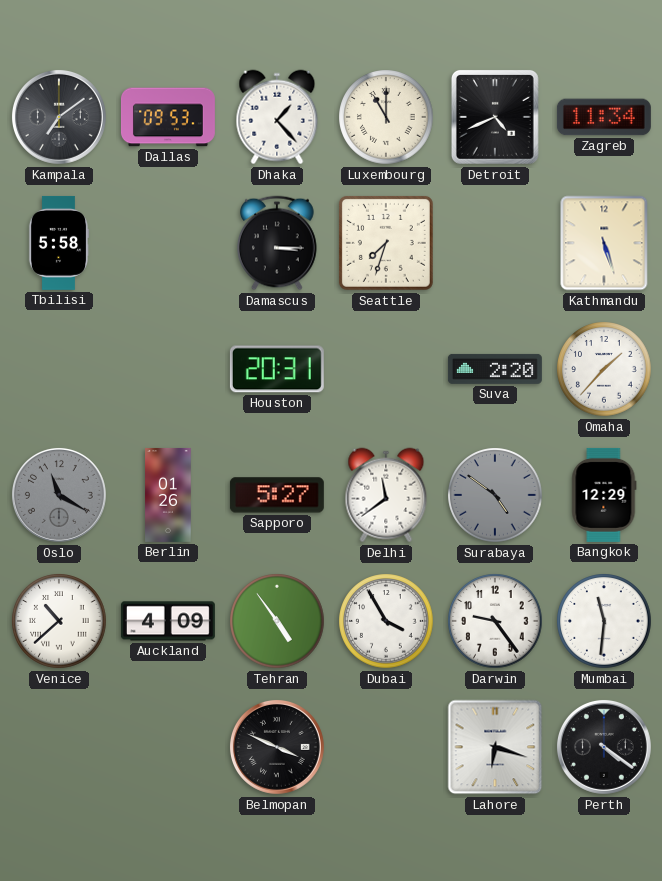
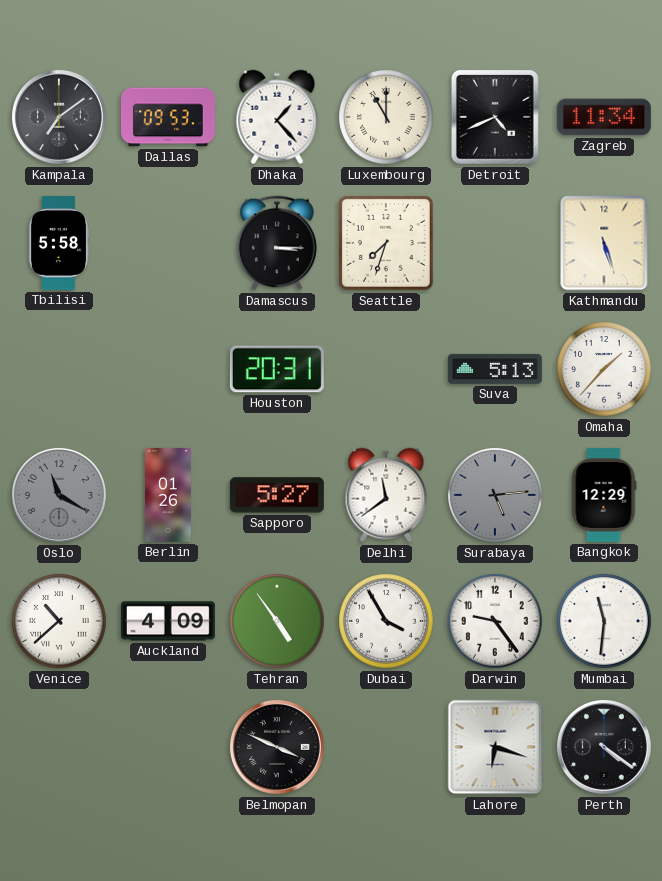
Suva: 2:20 -> 5:13
Surabaya: 4:51 -> 5:14
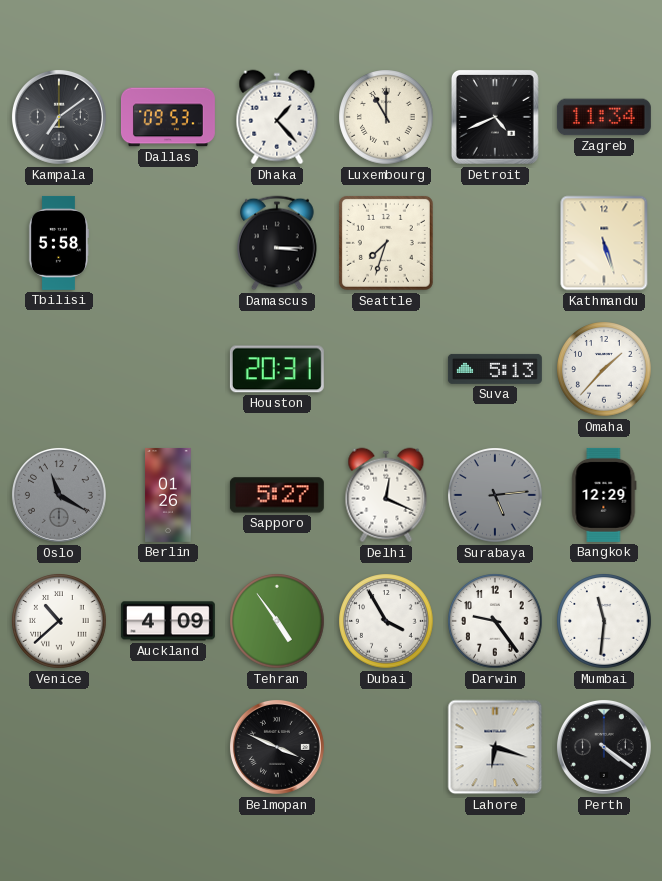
Delhi: 11:39 -> 12:19
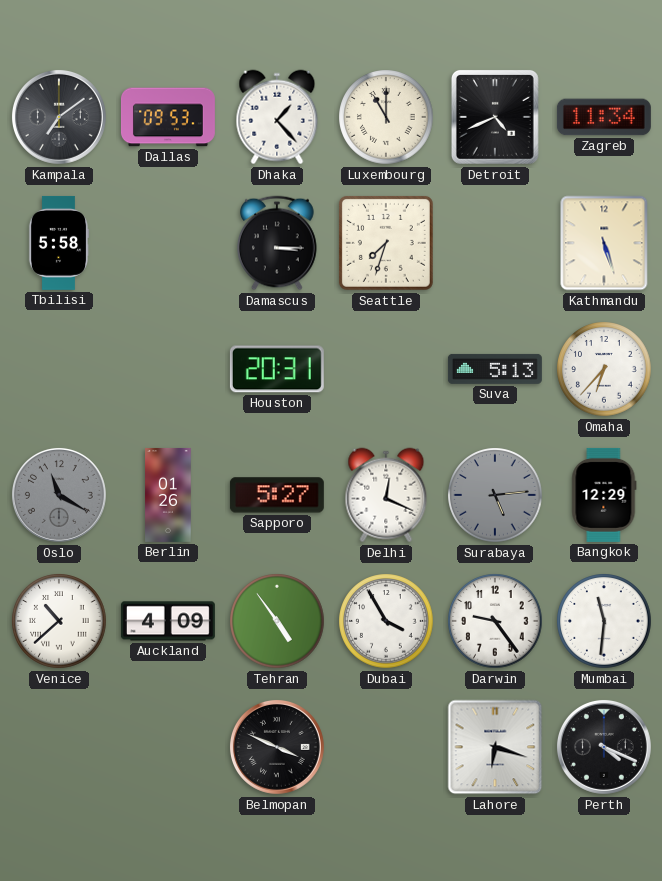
Omaha: 1:37 -> 6:37
Perth: 4:21 -> 4:19
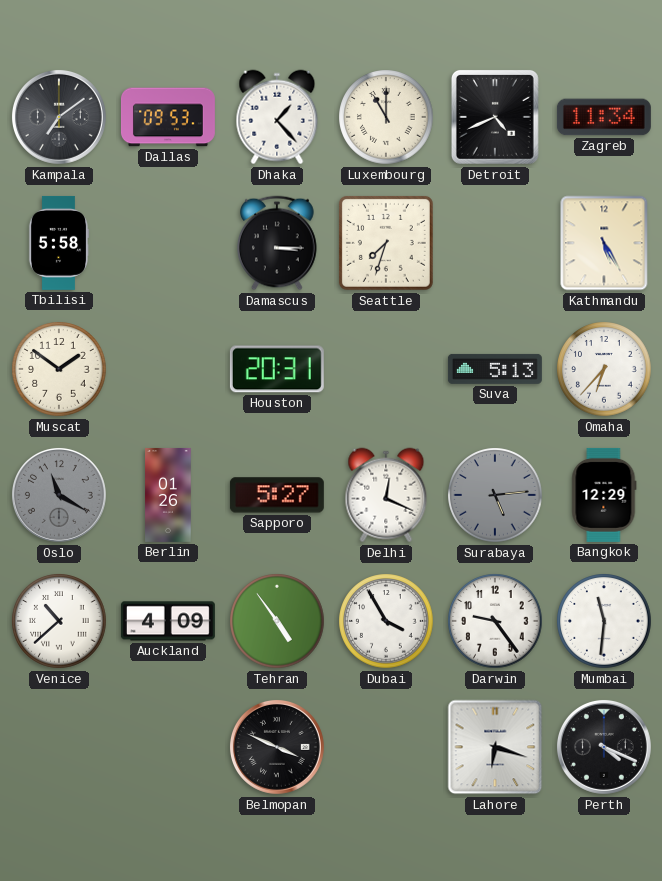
Kathmandu: 5:27 -> 5:25
Muscat: none -> 1:51
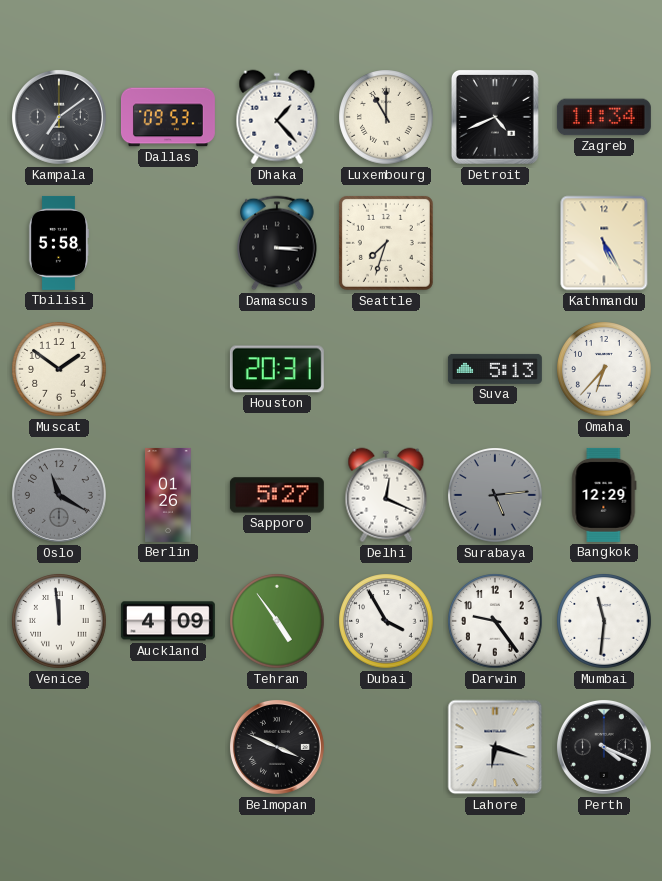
Venice: 10:38 -> 11:59
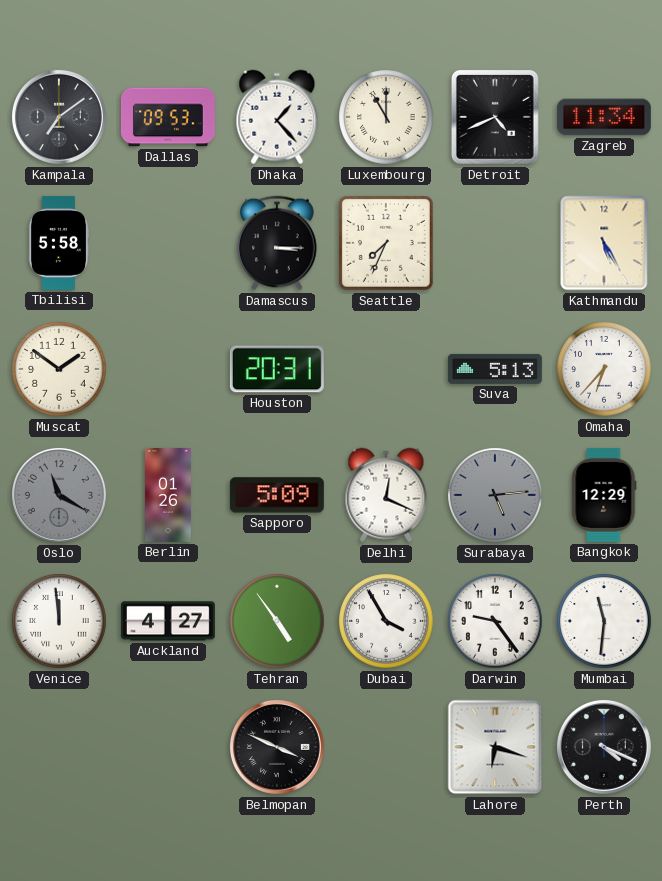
Seattle: 7:33 -> 7:34
Sapporo: 5:27 -> 5:09
Auckland: 4:09 -> 4:27
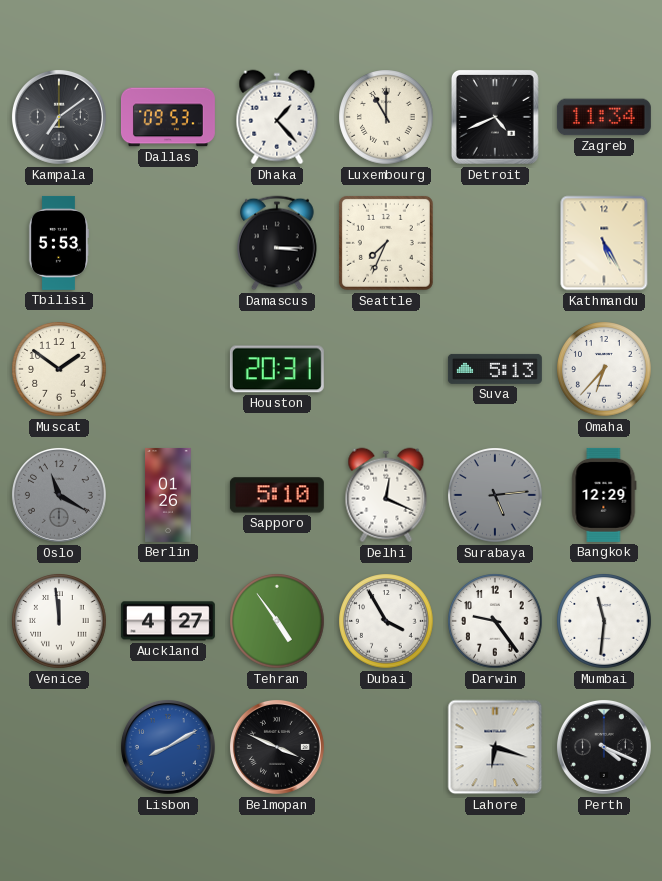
Tbilisi: 5:58 -> 5:53
Sapporo: 5:09 -> 5:10
Lisbon: none -> 8:10
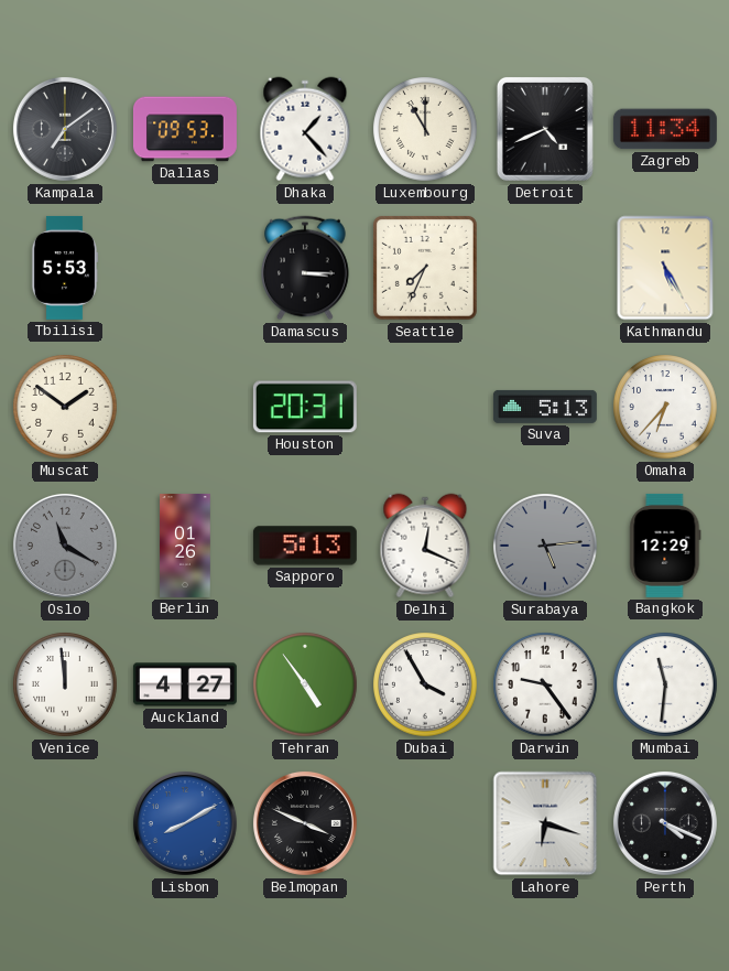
Sapporo: 5:10 -> 5:13
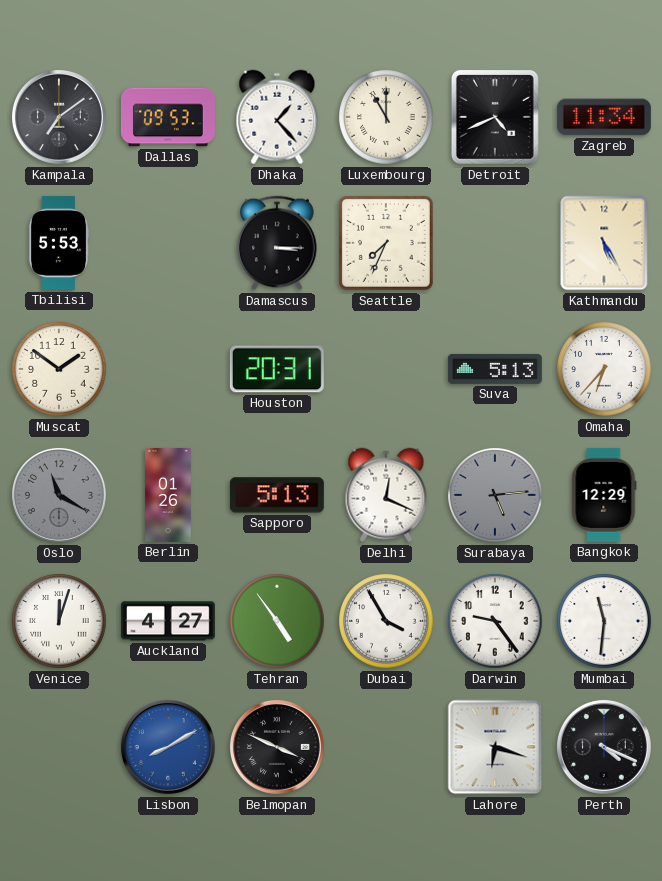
Venice: 11:59 -> 12:03
